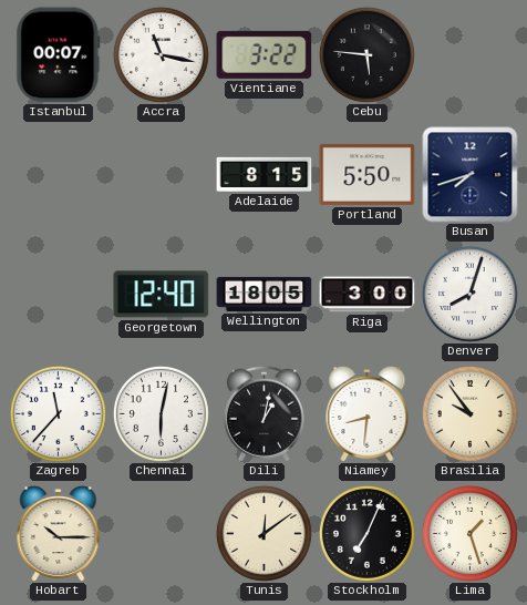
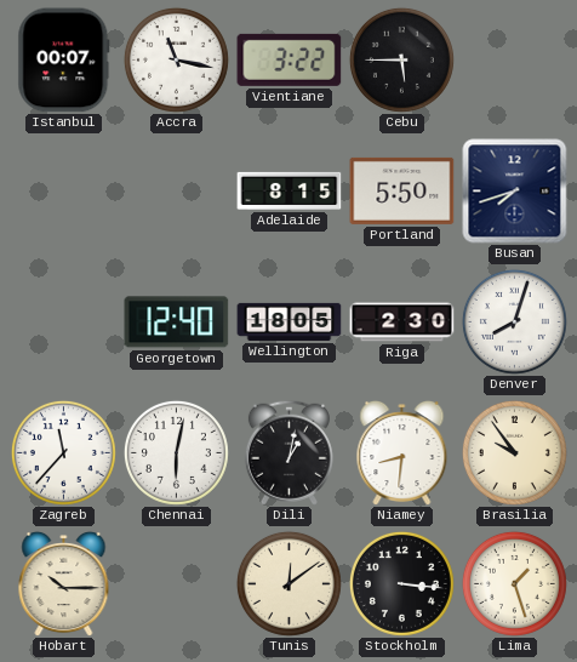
Cebu: 5:46 -> 5:45
Riga: 3:00 -> 2:30
Stockholm: 7:04 -> 3:16
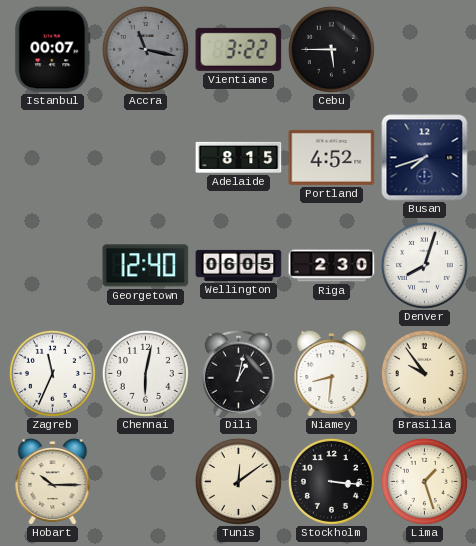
Accra dial: white -> grey
Portland: 5:50 -> 4:52
Wellington: 18:05 -> 06:05
Zagreb: 11:37 -> 11:34
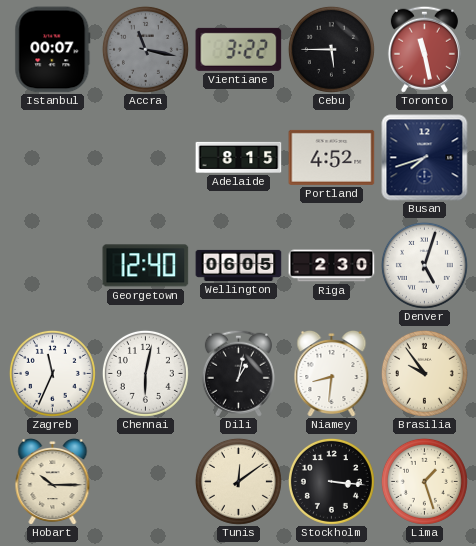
Toronto: none -> 11:28
Denver: 8:03 -> 5:03
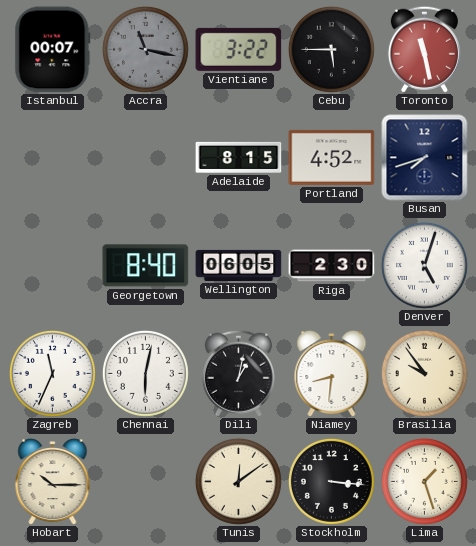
Georgetown: 12:40 -> 8:40
